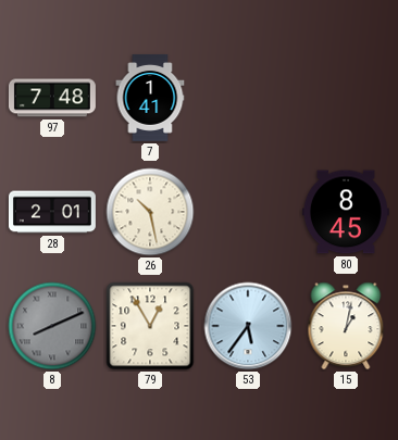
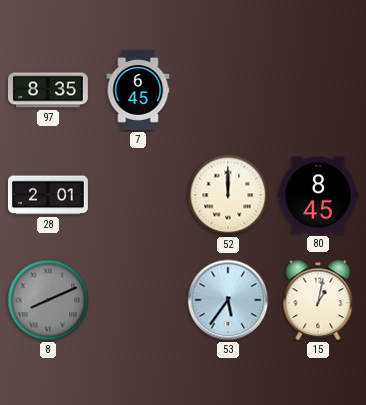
97: 7:48 -> 8:35
7: 1:41 -> 6:45
26: 10:28 -> none
52: none -> 12:00
79: 12:55 -> none
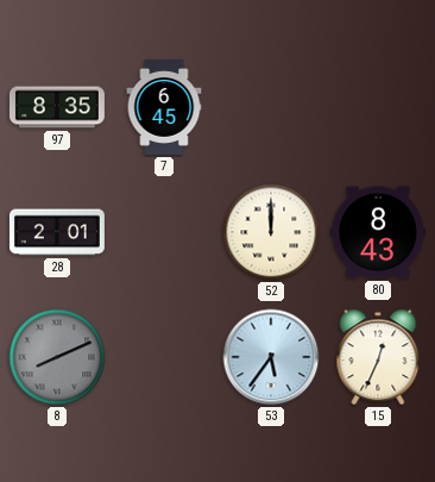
80: 8:45 -> 8:43
15: 1:02 -> 12:34
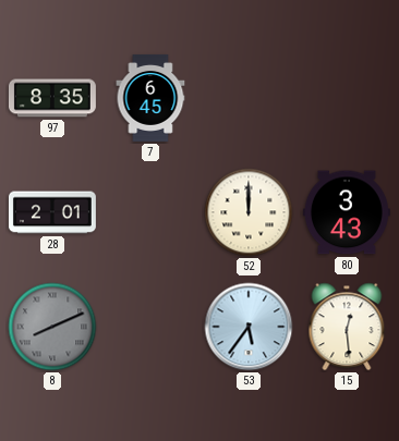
80: 8:43 -> 3:43
15: 12:34 -> 12:29
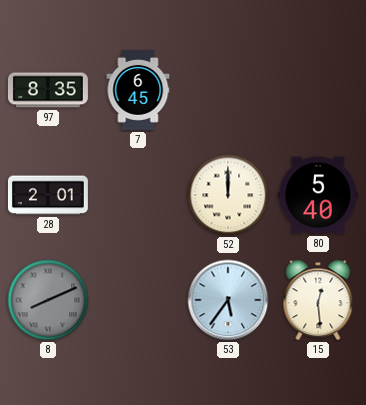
80: 3:43 -> 5:40
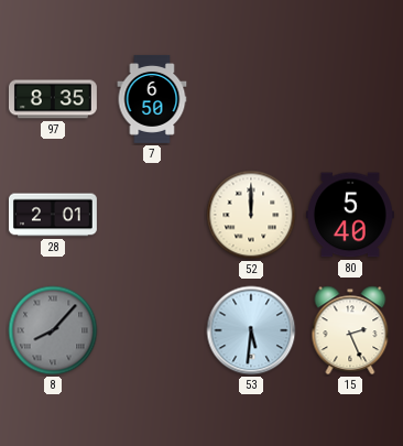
7: 6:45 -> 6:50
8: 8:11 -> 8:07
53: 5:36 -> 5:31
15: 12:29 -> 2:26
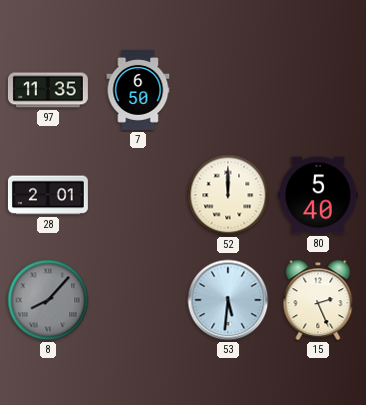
97: 8:35 -> 11:35
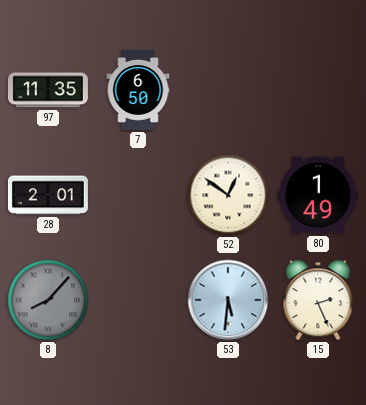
52: 12:00 -> 12:51
80: 5:40 -> 1:49
